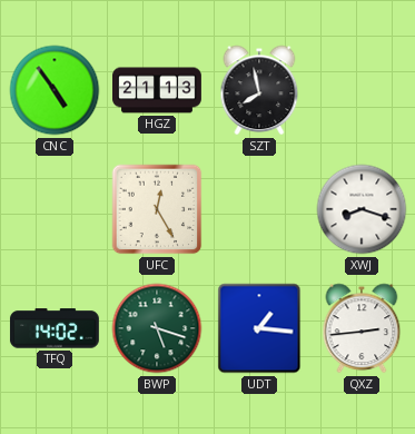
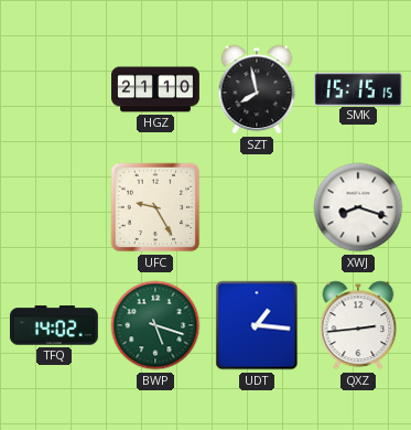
CNC: 4:54 -> none
HGZ: 21:13 -> 21:10
SMK: none -> 15:15
UFC: 12:25 -> 9:25
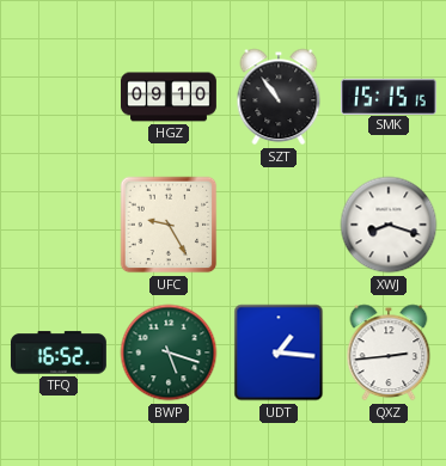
HGZ: 21:10 -> 09:10
SZT: 7:58 -> 10:54
TFQ: 14:02 -> 16:52
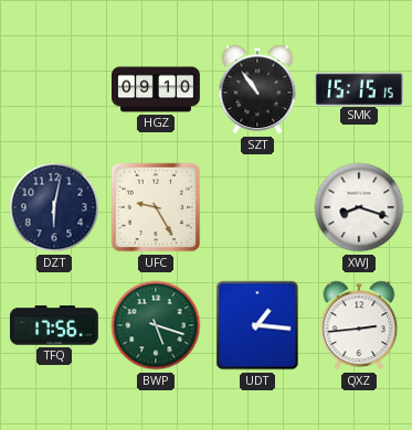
DZT: none -> 6:02
TFQ: 16:52 -> 17:56
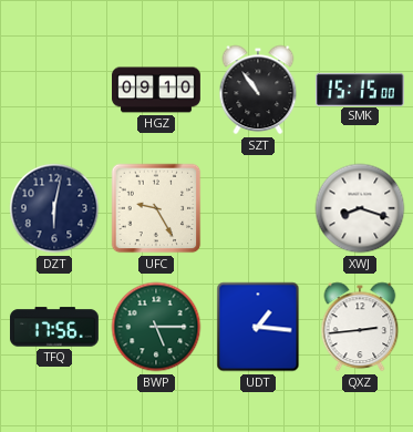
SMK: 15:15:15 -> 15:15:00
BWP: 5:18 -> 5:15
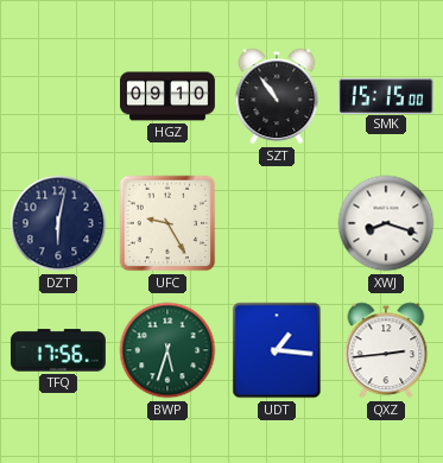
BWP: 5:15 -> 5:33
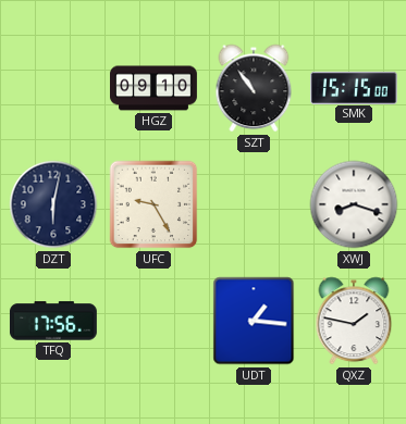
BWP: 5:33 -> none
QXZ: 2:44 -> 1:47
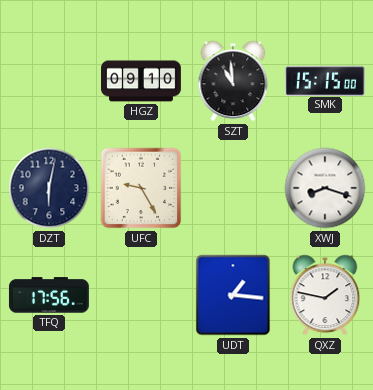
SZT: 10:54 -> 10:59
